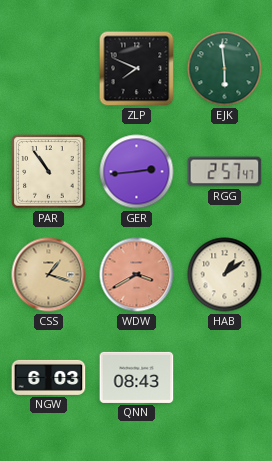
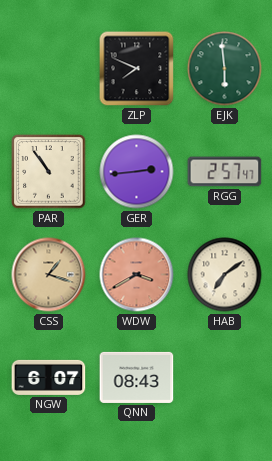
HAB: 1:09 -> 7:09
NGW: 6:03 -> 6:07
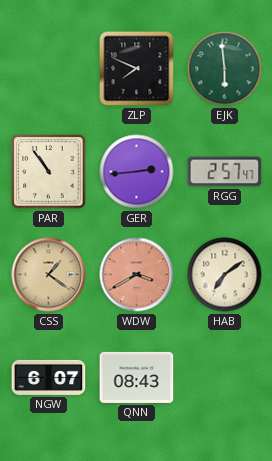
CSS: 1:18 -> 1:21
